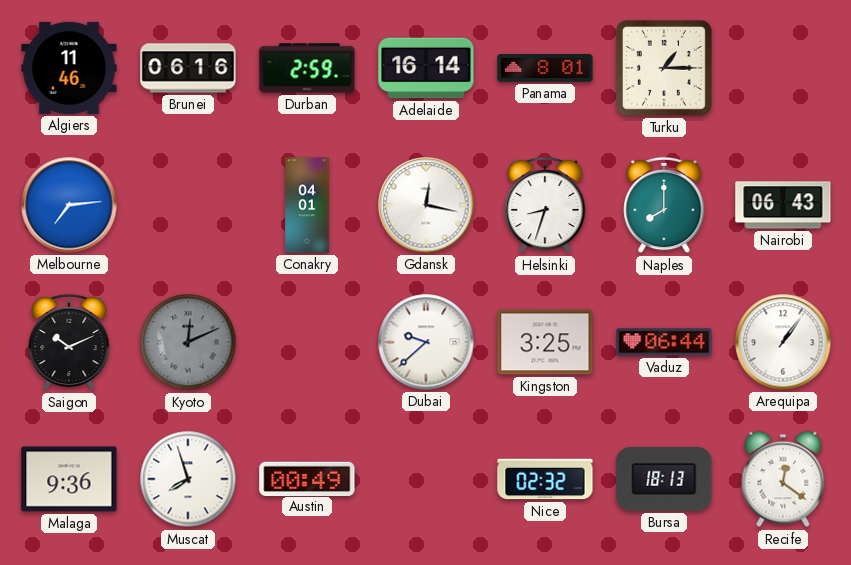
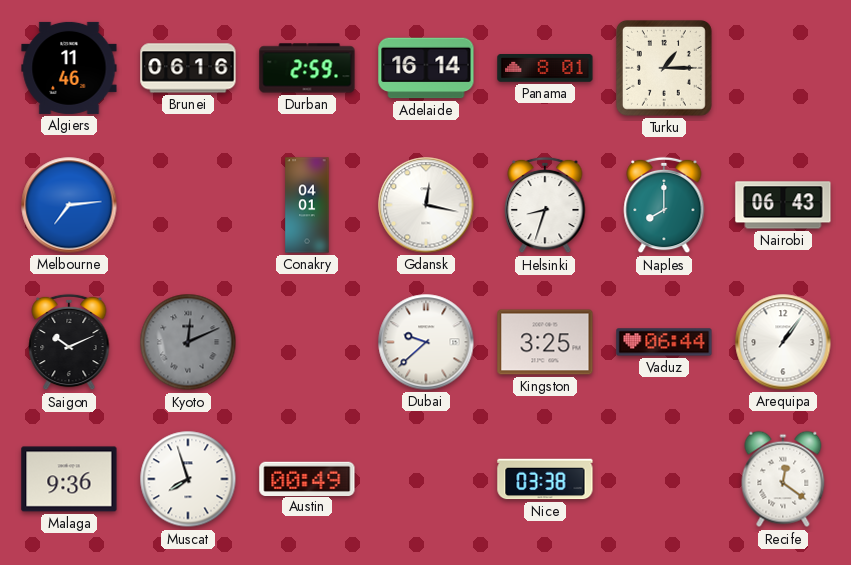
Nice: 02:32 -> 03:38
Bursa: 18:13 -> none
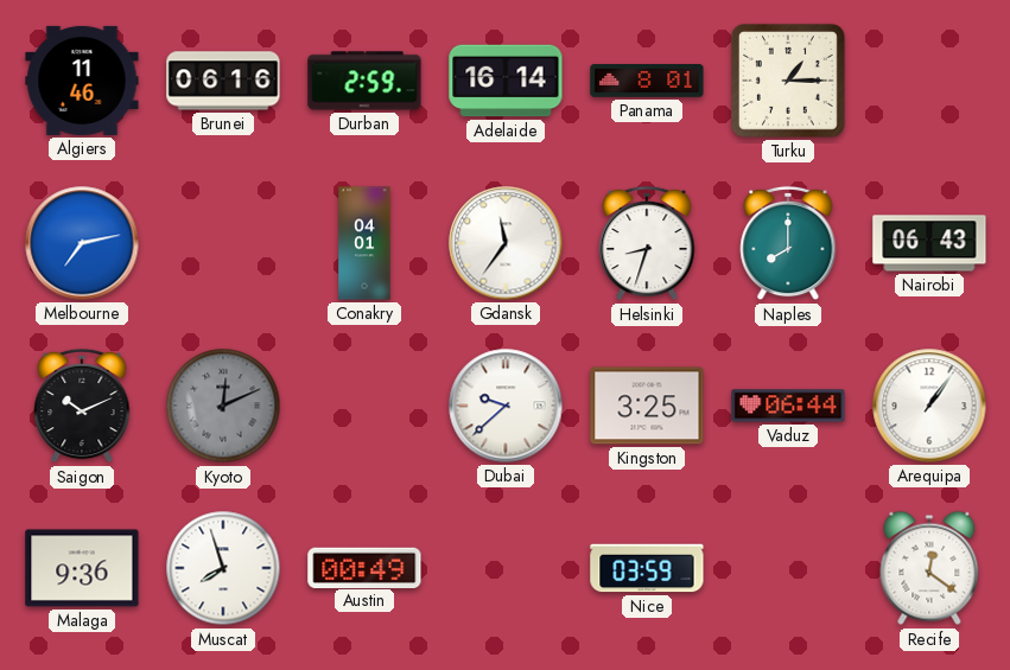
Melbourne: 7:14 -> 7:13
Gdansk: 12:17 -> 11:36
Nice: 03:38 -> 03:59
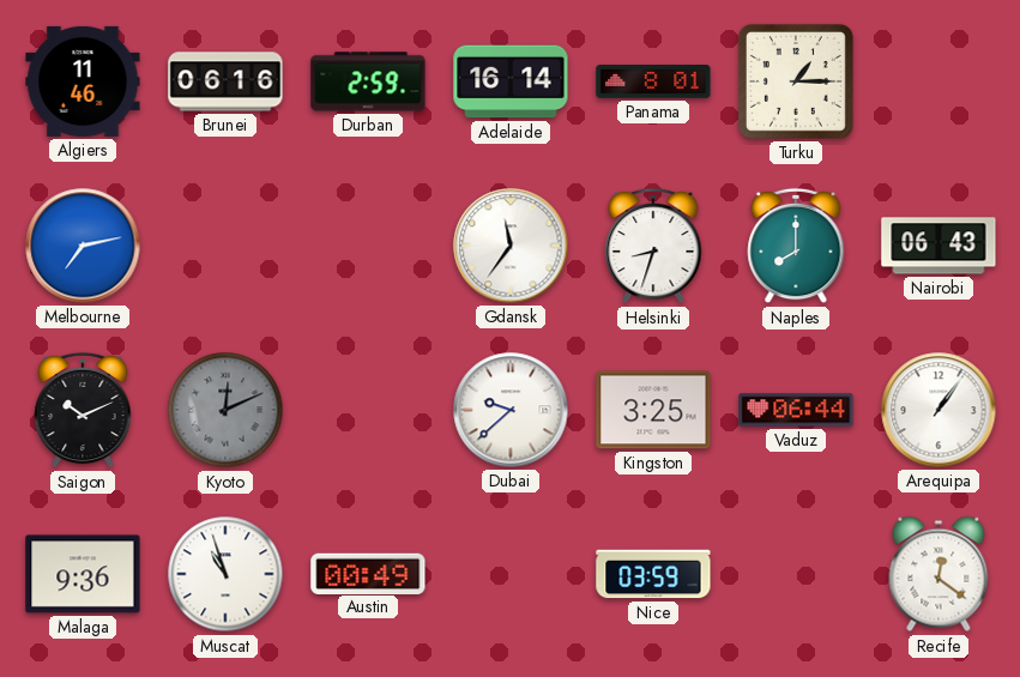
Conakry: 04:01 -> none
Muscat: 7:57 -> 10:57
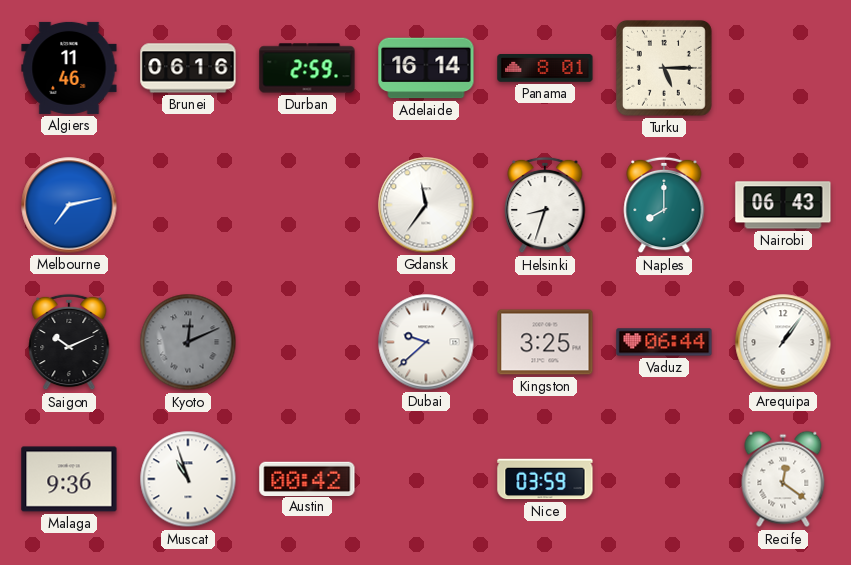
Turku: 1:15 -> 5:15
Austin: 00:49 -> 00:42
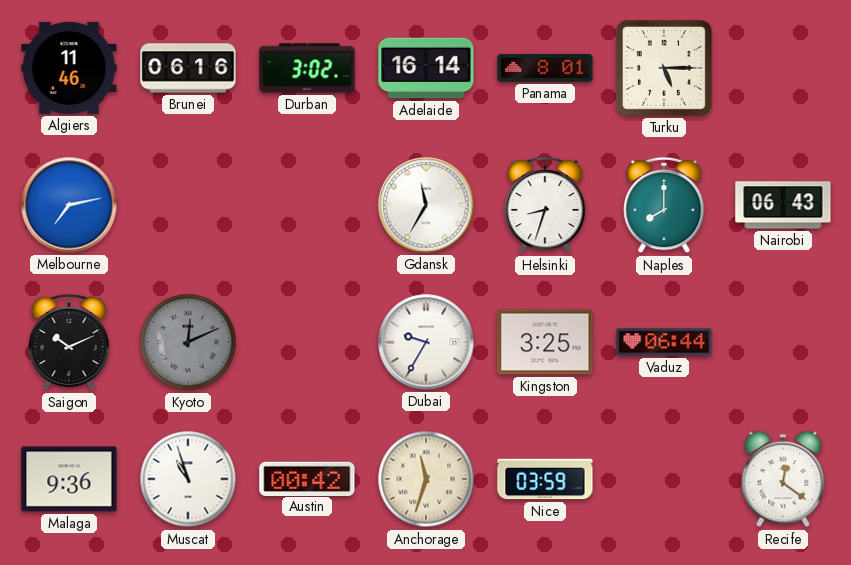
Durban: 2:59 -> 3:02
Gdansk: 11:36 -> 11:35
Dubai: 9:38 -> 9:35
Arequipa: 1:06 -> none
Anchorage: none -> 11:33
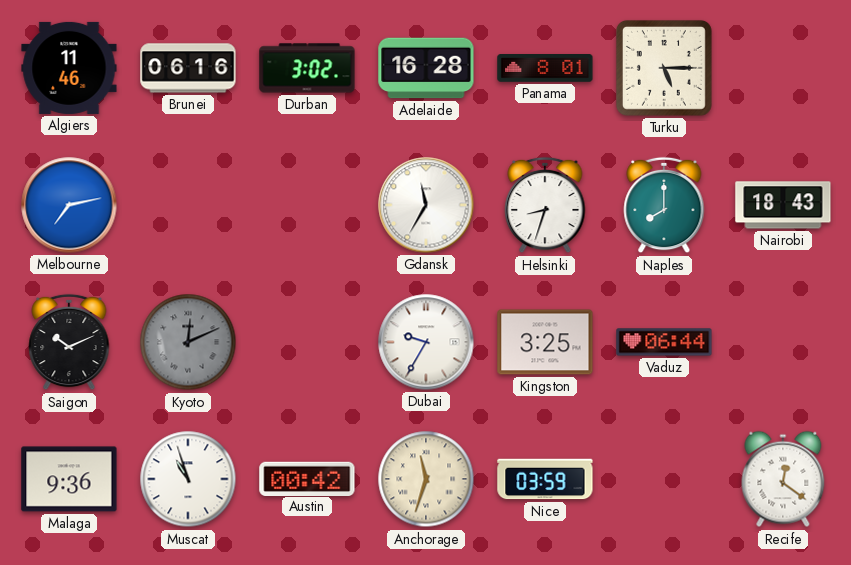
Adelaide: 16:14 -> 16:28
Nairobi: 06:43 -> 18:43
